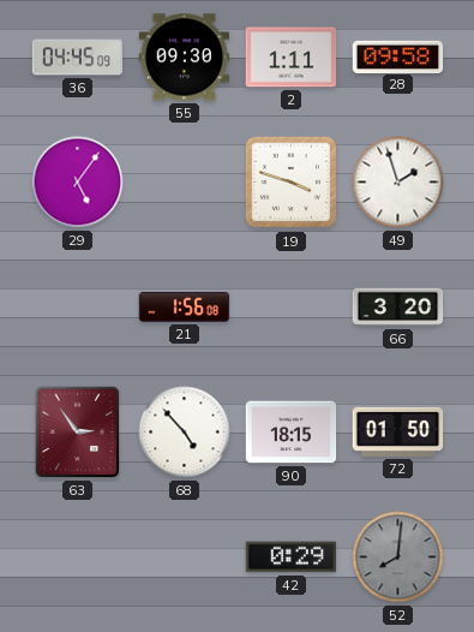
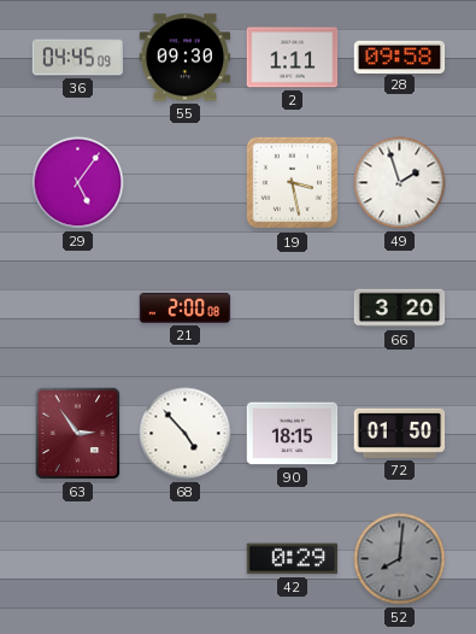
19: 3:48 -> 3:28
21: 1:56 -> 2:00
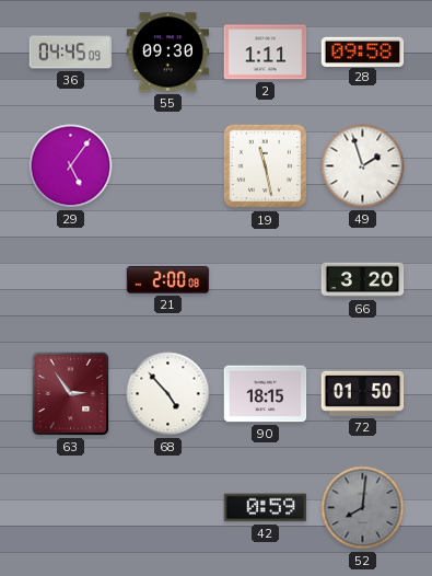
19: 3:28 -> 11:28
42: 0:29 -> 0:59
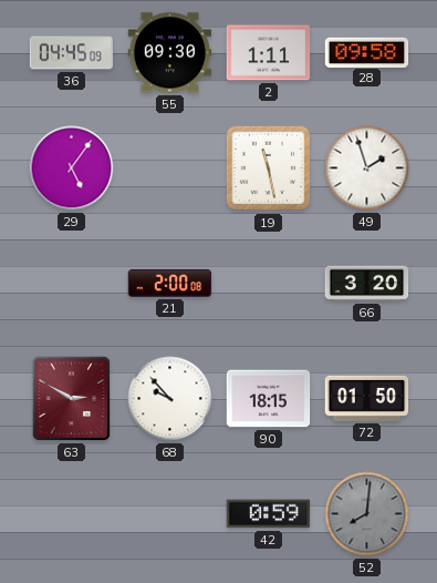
63: 2:54 -> 2:50
68: 4:53 -> 9:53
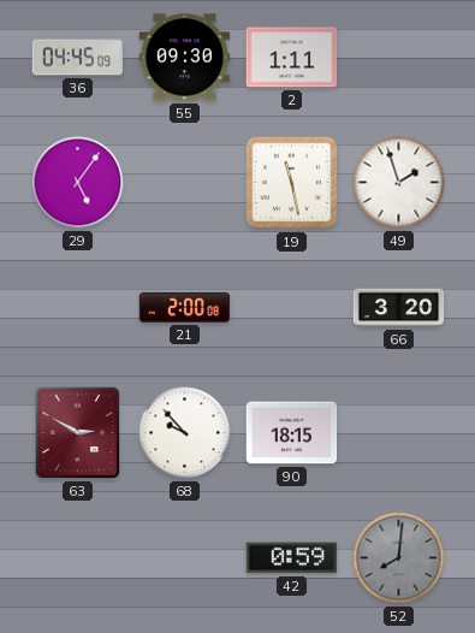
28: 09:58 -> none
72: 01:50 -> none
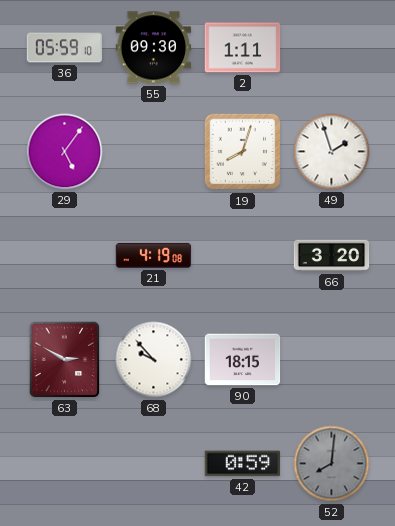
36: 04:45 -> 05:59
19: 11:28 -> 8:03
21: 2:00 -> 4:19
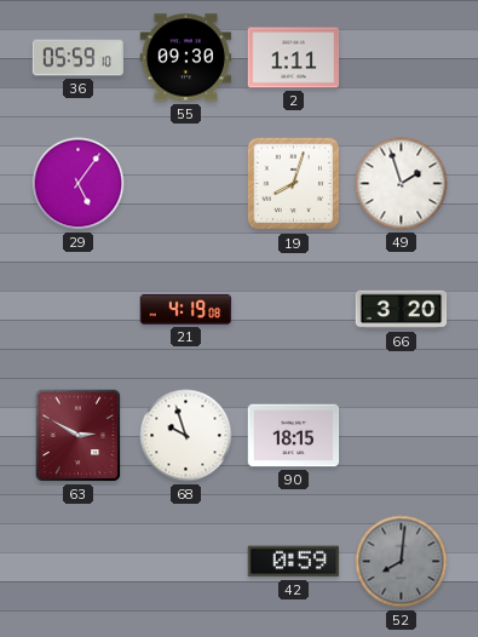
68: 9:53 -> 9:57
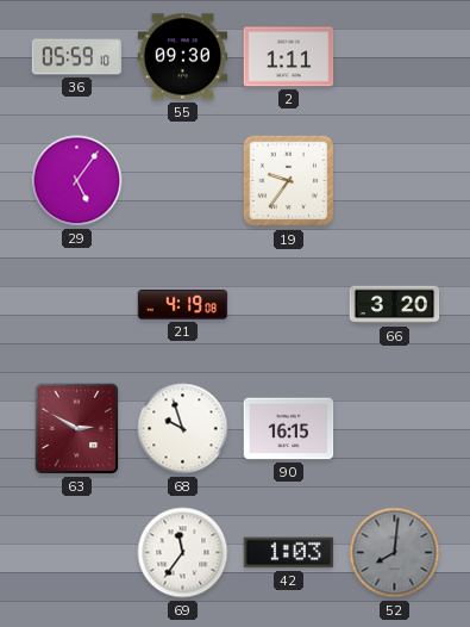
19: 8:03 -> 9:36
49: 1:57 -> none
90: 18:15 -> 16:15
69: none -> 11:36
42: 0:59 -> 1:03
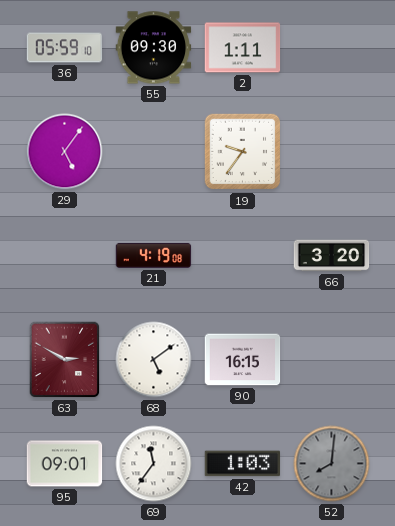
68: 9:57 -> 5:09
95: none -> 09:01
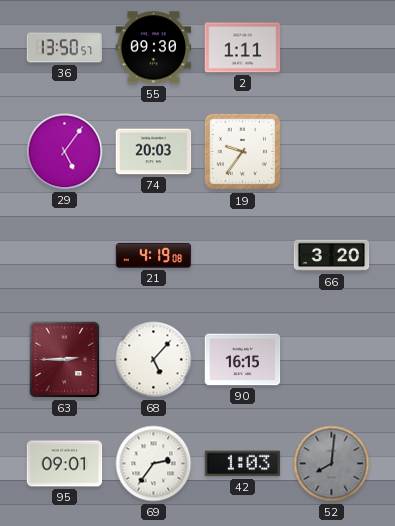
36: 05:59 -> 13:50
74: none -> 20:03
63: 2:50 -> 2:45
68: 5:09 -> 5:07
69: 11:36 -> 2:36
